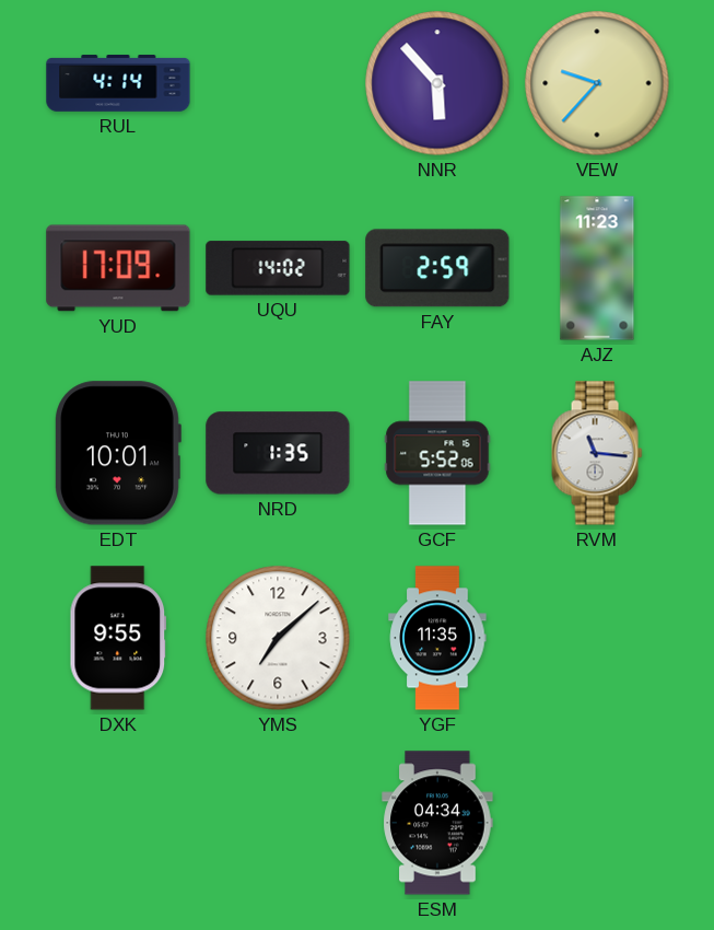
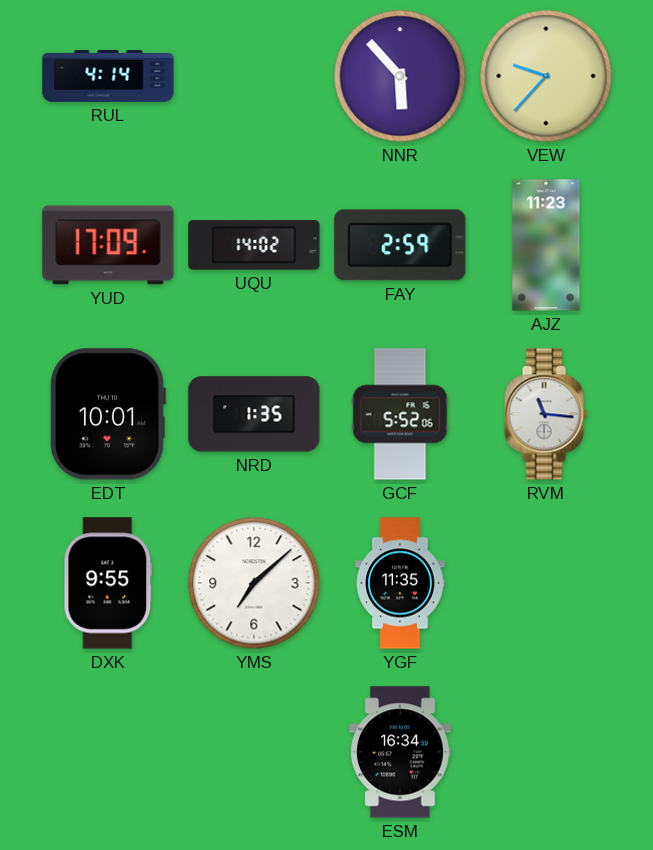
ESM: 04:34 -> 16:34
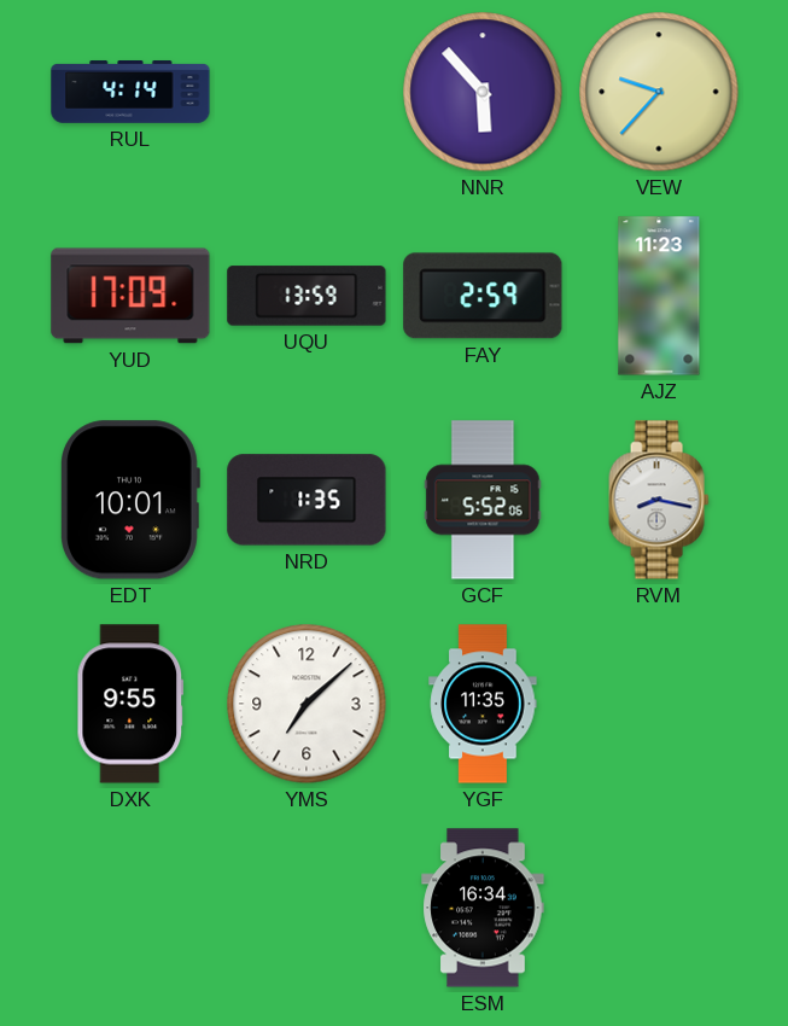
UQU: 14:02 -> 13:59
RVM: 11:16 -> 8:17
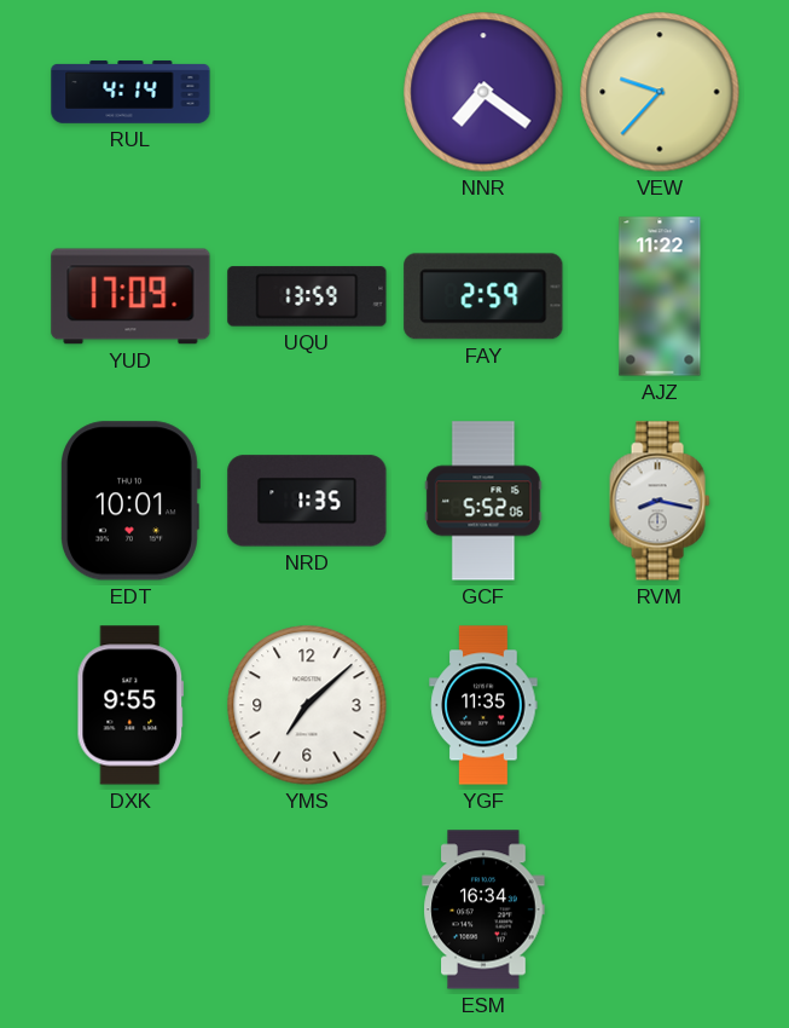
NNR: 5:53 -> 7:21
AJZ: 11:23 -> 11:22
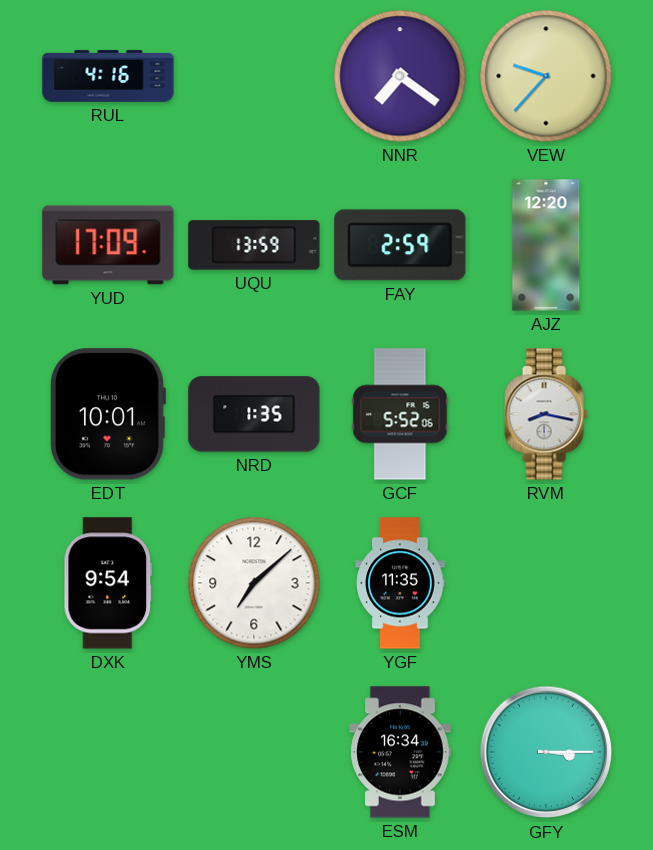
RUL: 4:14 -> 4:16
AJZ: 11:22 -> 12:20
DXK: 9:55 -> 9:54
GFY: none -> 3:15
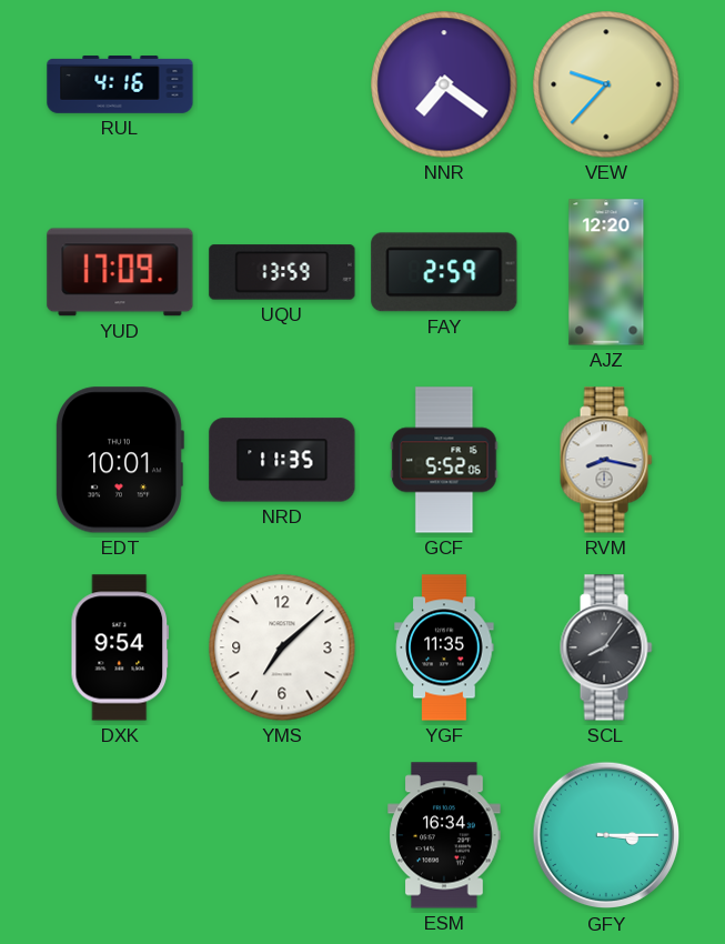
NRD: 1:35 -> 11:35
SCL: none -> 8:06
